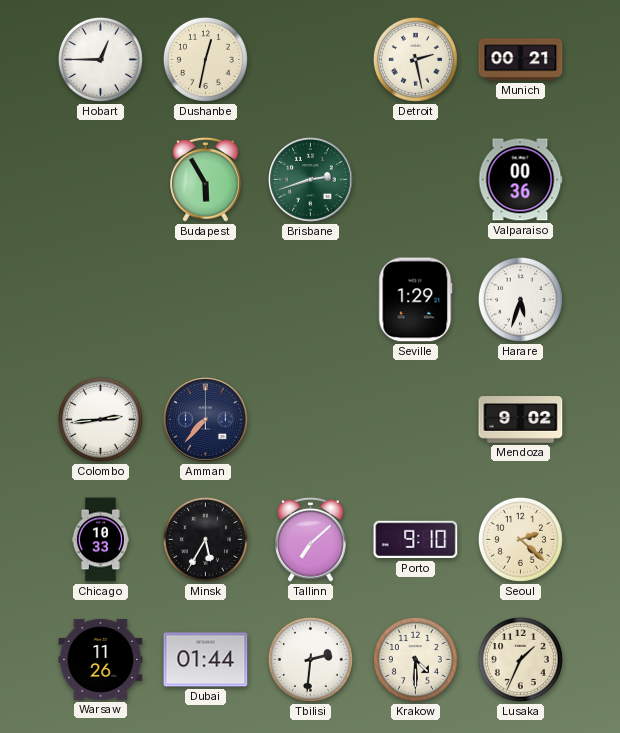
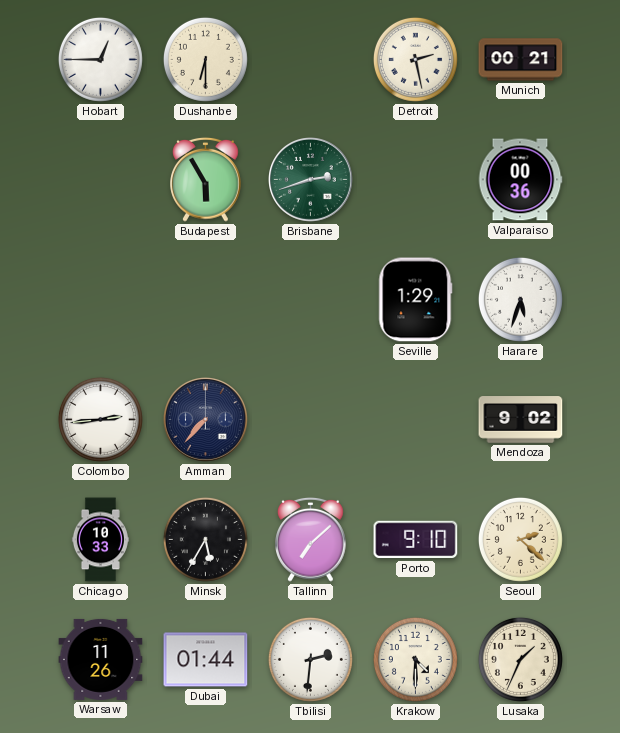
Dushanbe: 12:32 -> 6:30
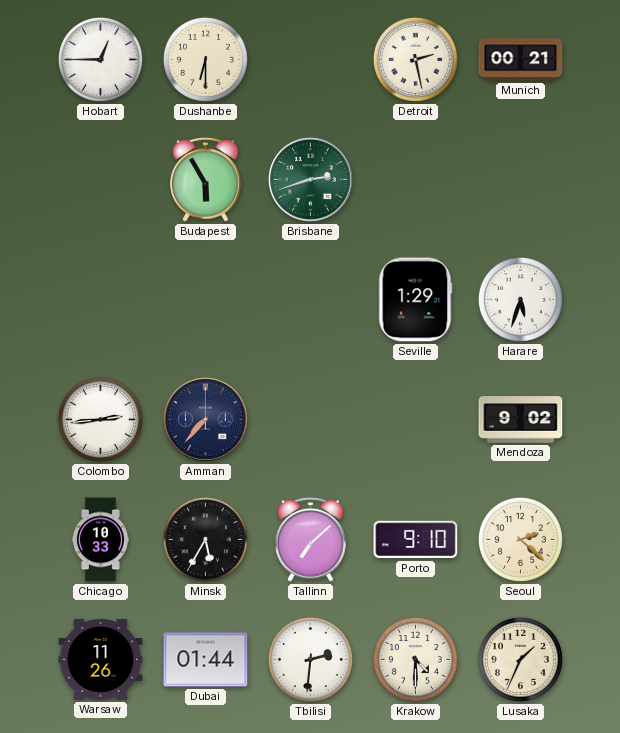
Valparaiso: 00:36 -> none
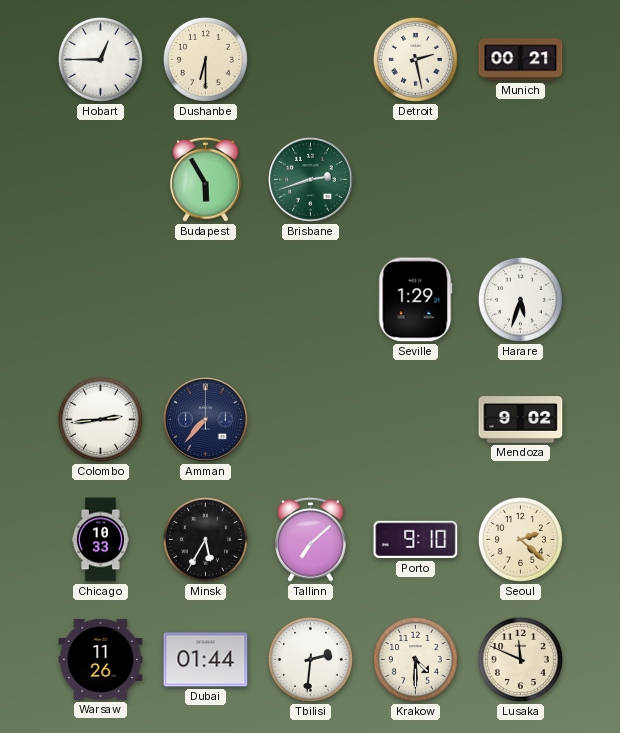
Lusaka: 1:34 -> 11:49
